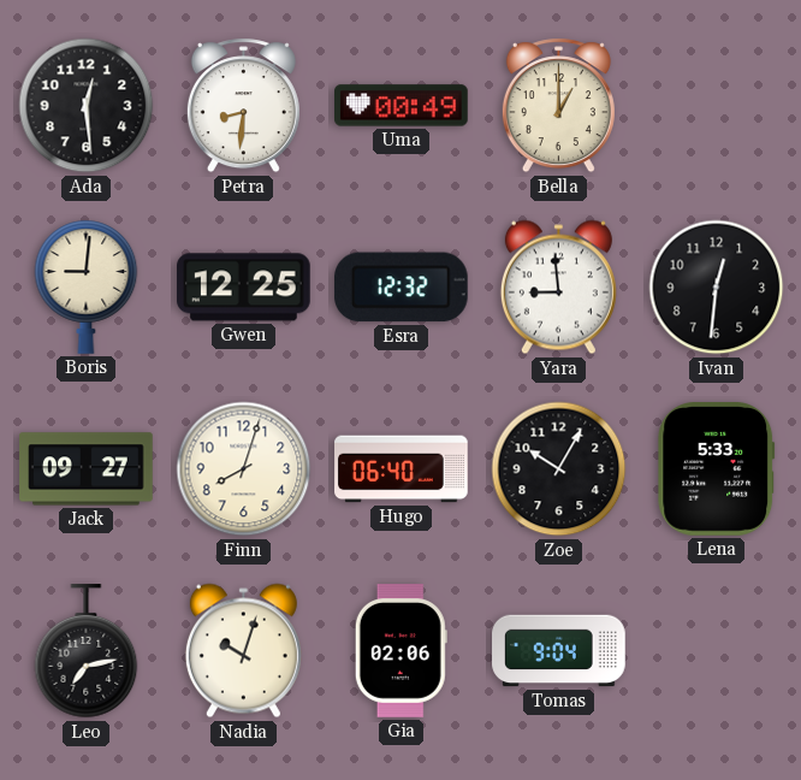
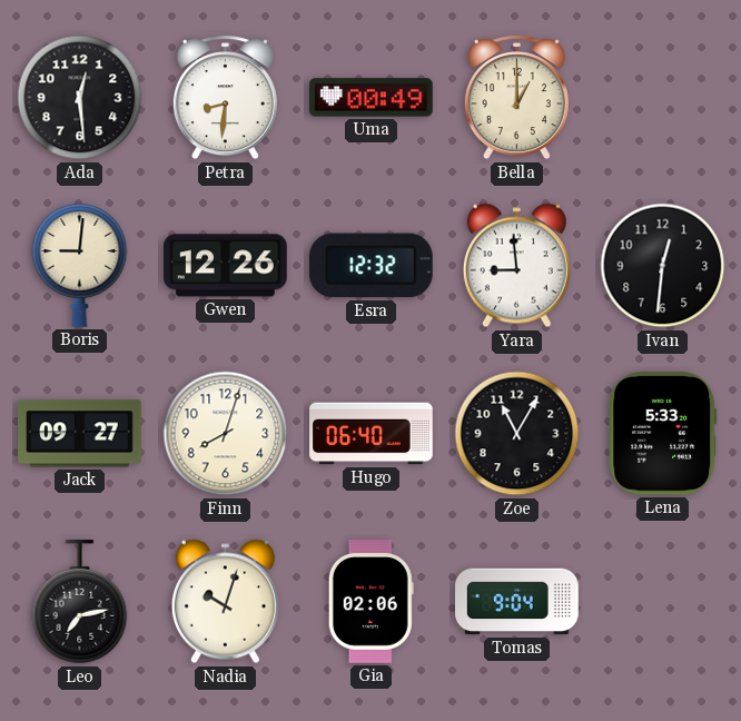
Gwen: 12:25 -> 12:26
Zoe: 10:05 -> 11:05
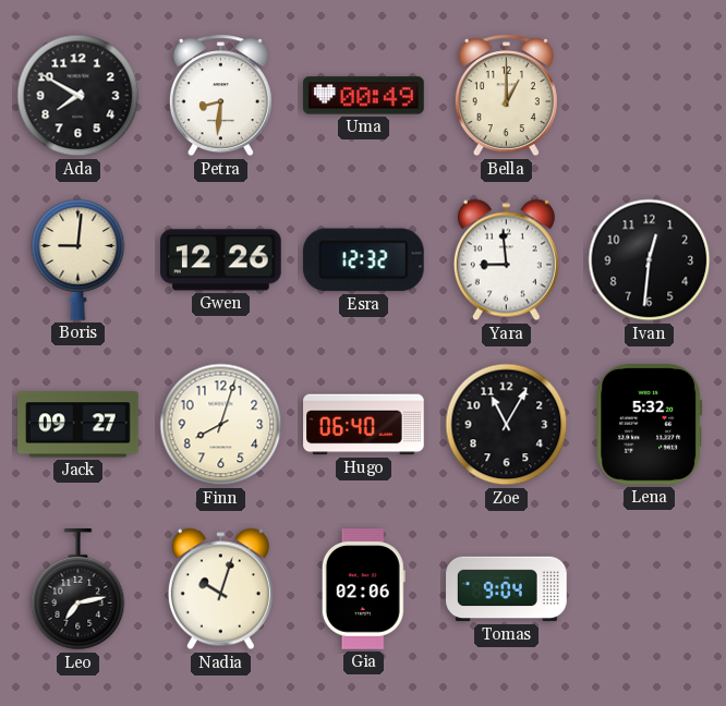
Ada: 12:29 -> 7:50
Lena: 5:33 -> 5:32
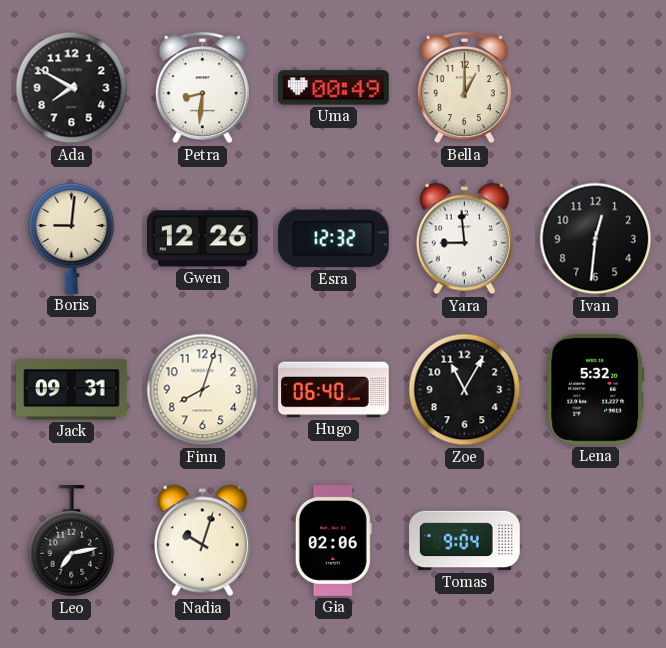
Jack: 09:27 -> 09:31
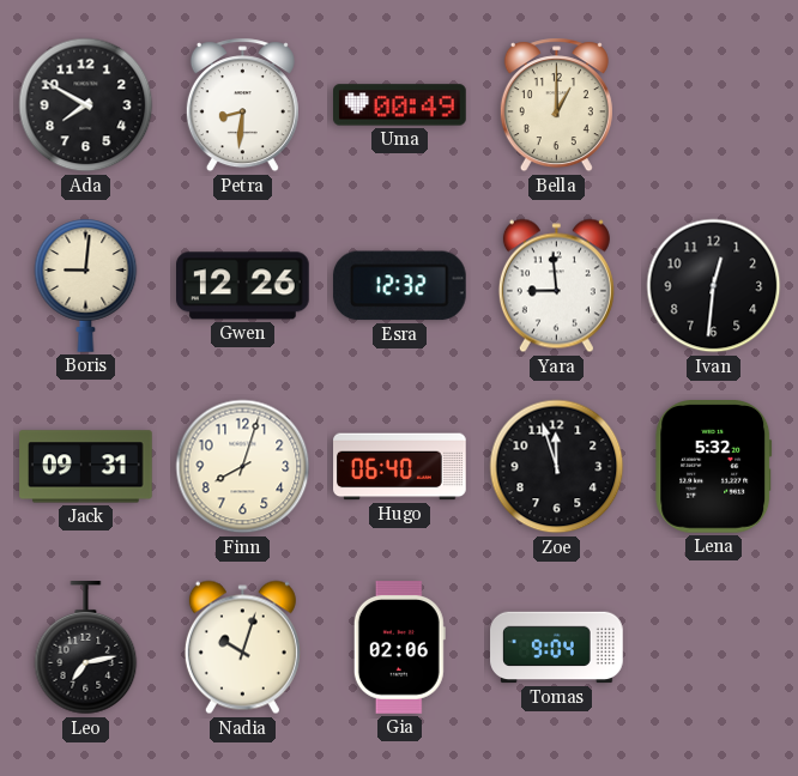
Zoe: 11:05 -> 11:57
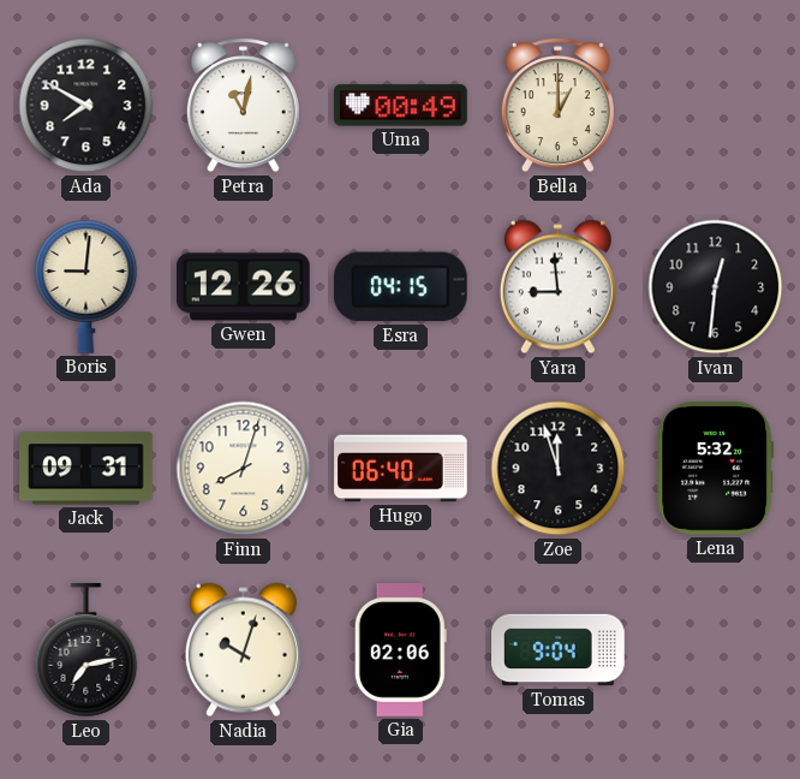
Petra: 8:31 -> 11:02
Esra: 12:32 -> 04:15
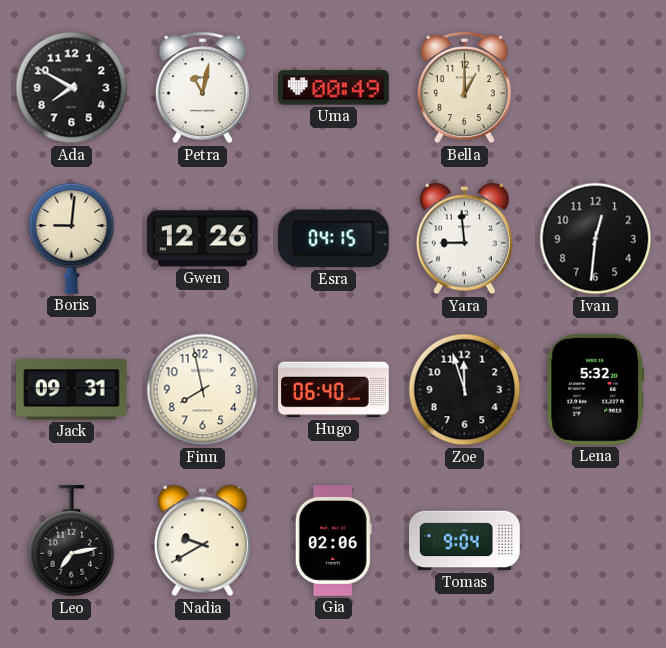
Finn: 8:03 -> 7:58
Nadia: 10:03 -> 9:40
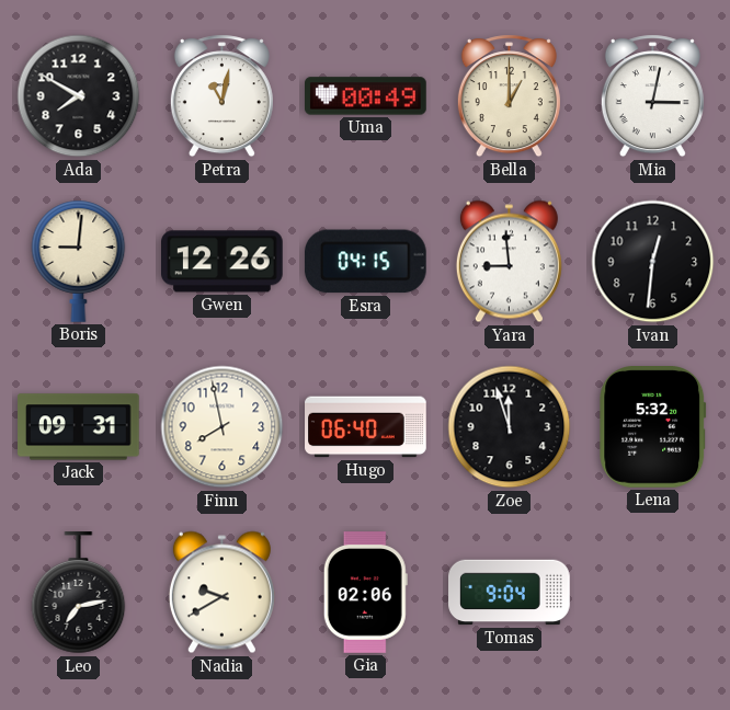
Mia: none -> 3:02
